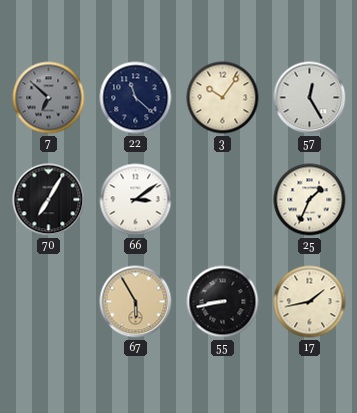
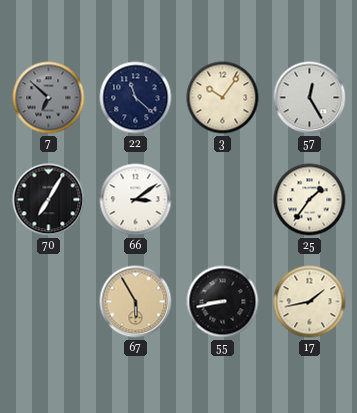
25: 1:34 -> 1:36
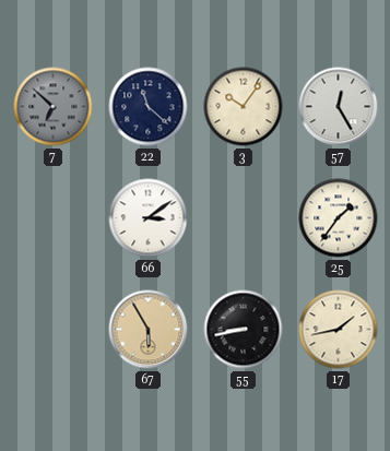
70: 7:05 -> none
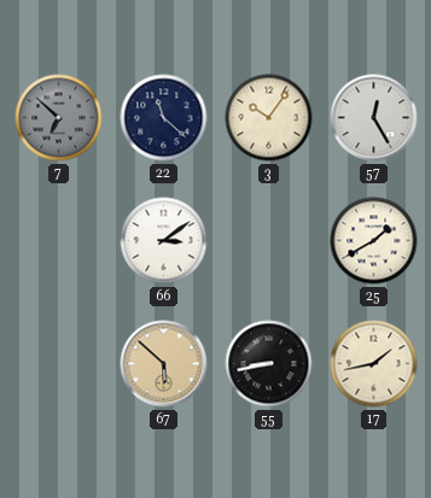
25: 1:36 -> 1:40
67: 5:55 -> 5:52
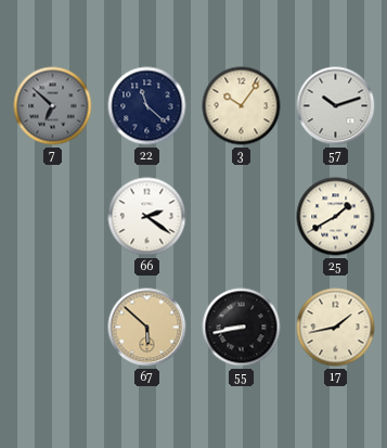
57: 12:25 -> 10:12
66: 3:09 -> 2:21
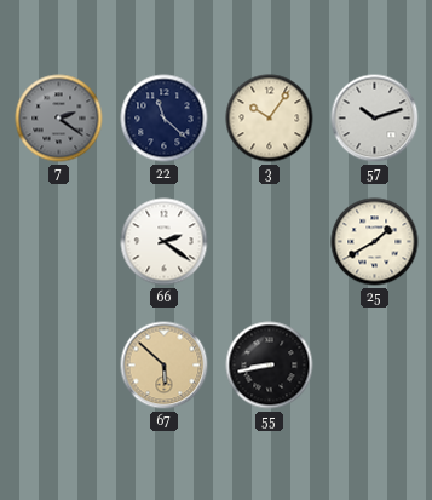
7: 6:52 -> 2:21
17: 1:43 -> none
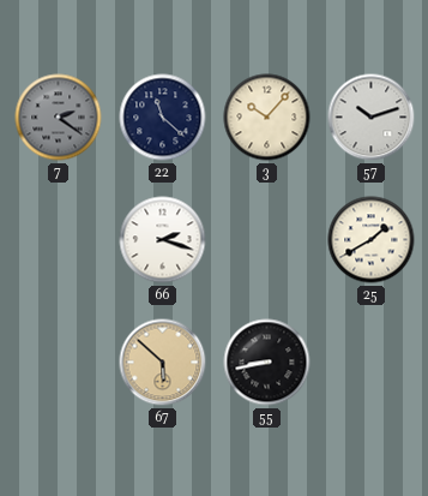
3: 10:06 -> 10:07
66: 2:21 -> 2:18
